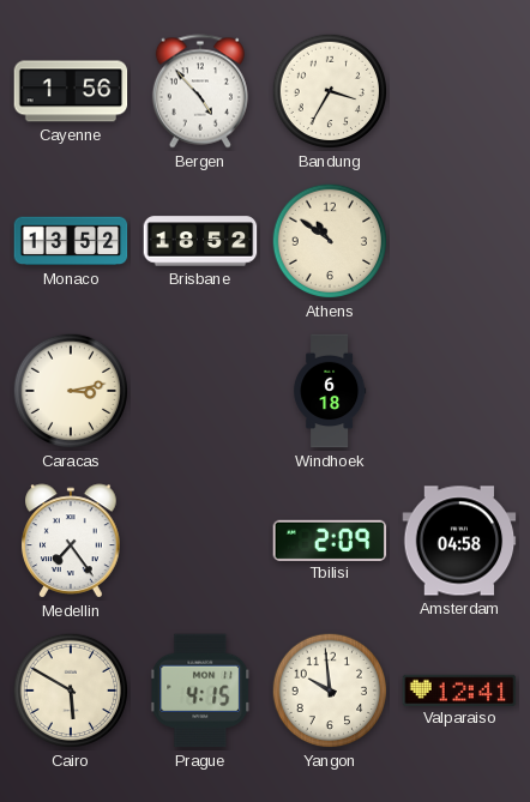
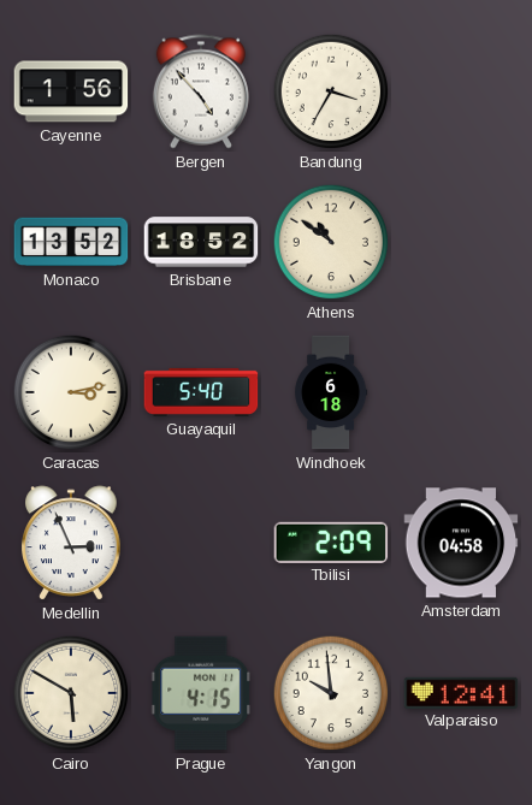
Guayaquil: none -> 5:40
Medellin: 7:24 -> 2:56
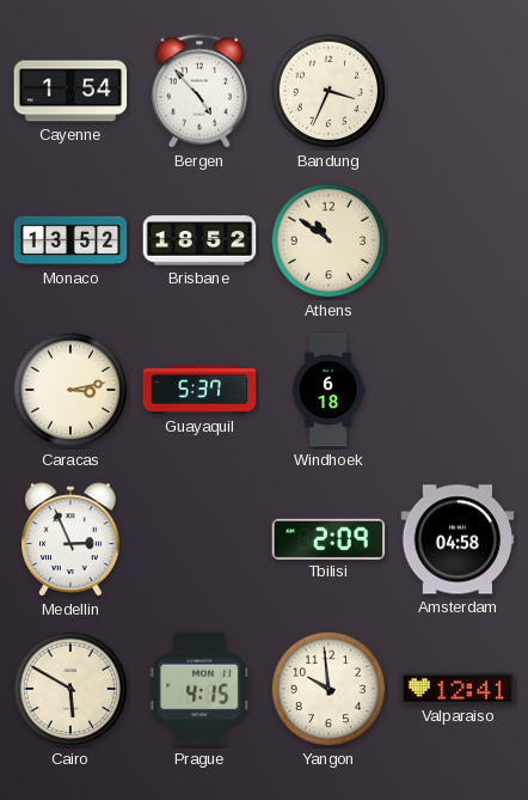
Cayenne: 1:56 -> 1:54
Bandung: 3:35 -> 3:34
Guayaquil: 5:40 -> 5:37
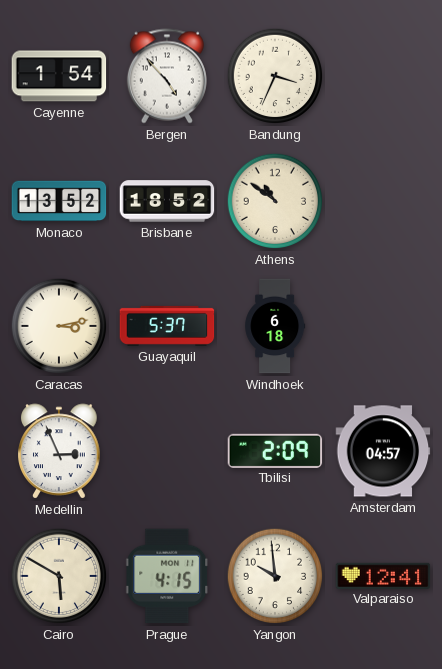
Amsterdam: 04:58 -> 04:57
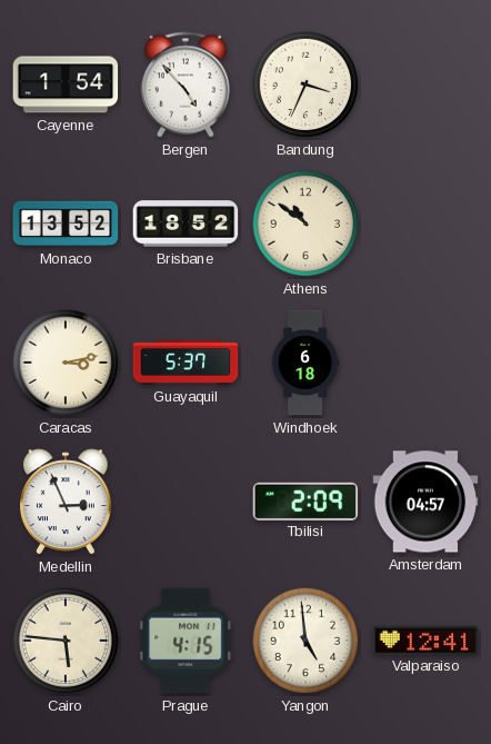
Cairo: 5:50 -> 5:46
Yangon: 9:59 -> 4:59
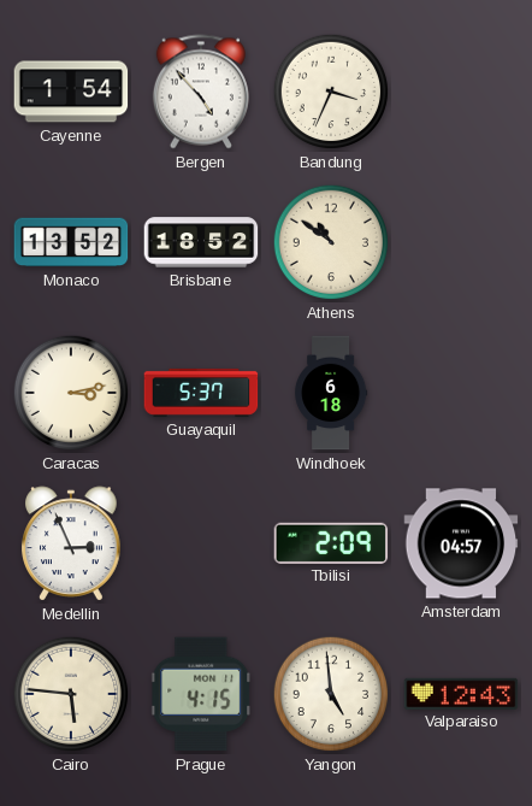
Valparaiso: 12:41 -> 12:43
